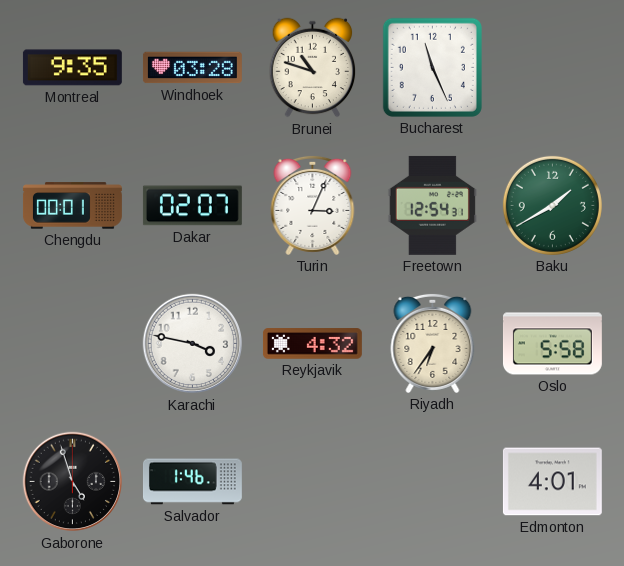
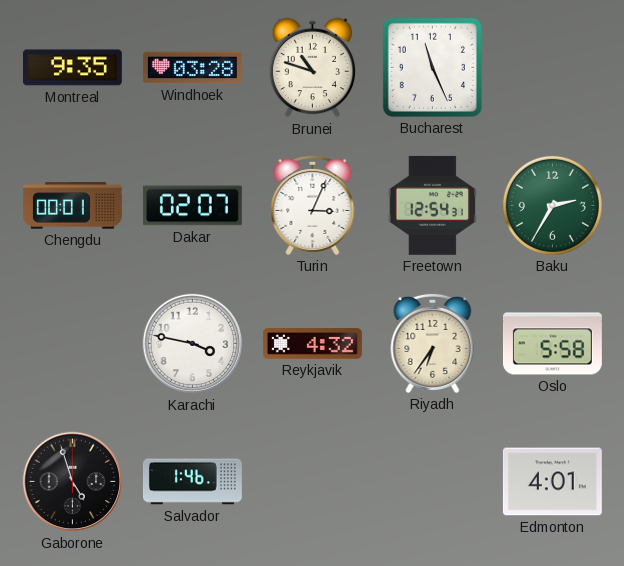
Baku: 1:40 -> 2:35
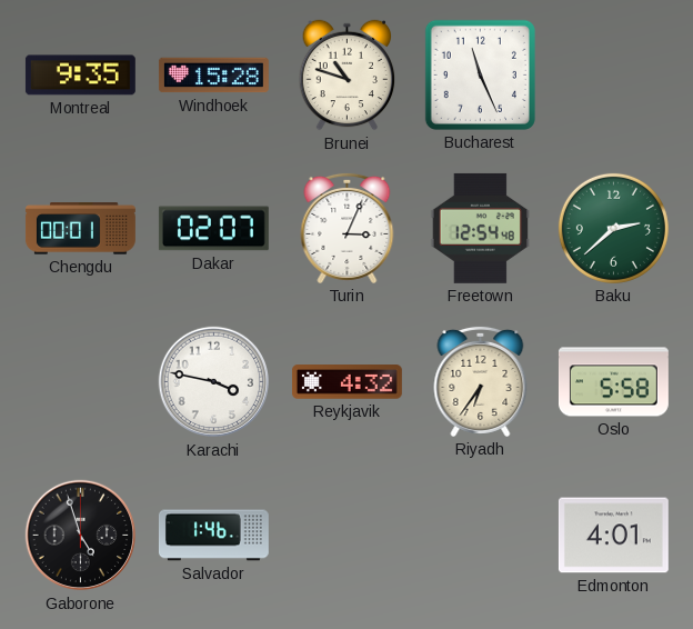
Windhoek: 03:28 -> 15:28
Freetown: 12:54:31 -> 12:54:48
Baku: 2:35 -> 2:38
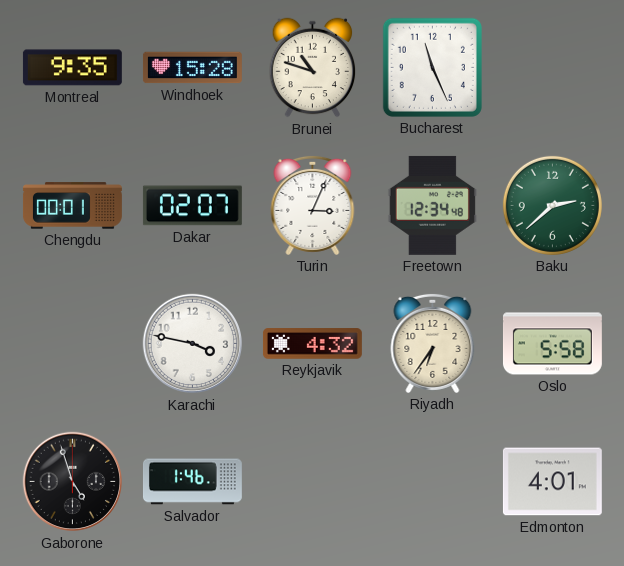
Freetown: 12:54 -> 12:34
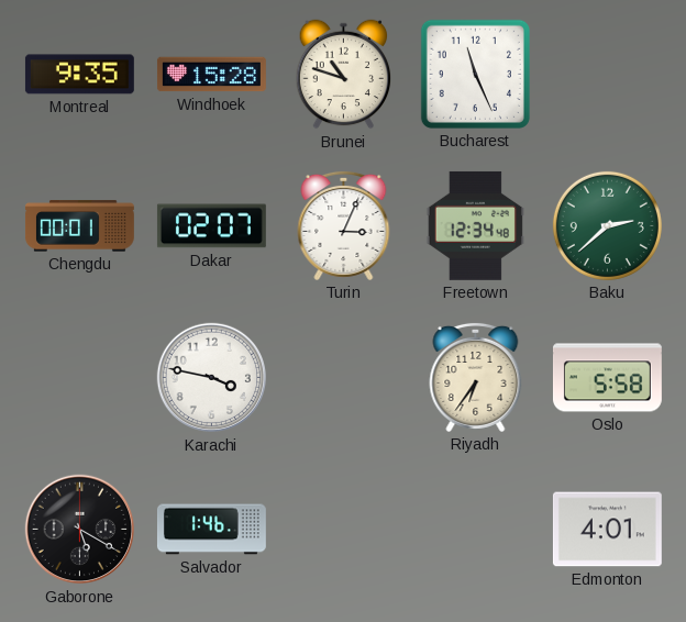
Reykjavik: 4:32 -> none
Gaborone: 4:57 -> 5:20
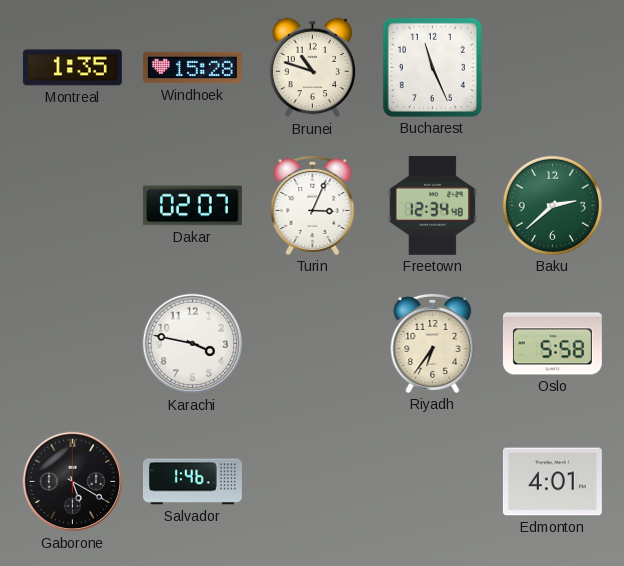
Montreal: 9:35 -> 1:35
Chengdu: 00:01 -> none
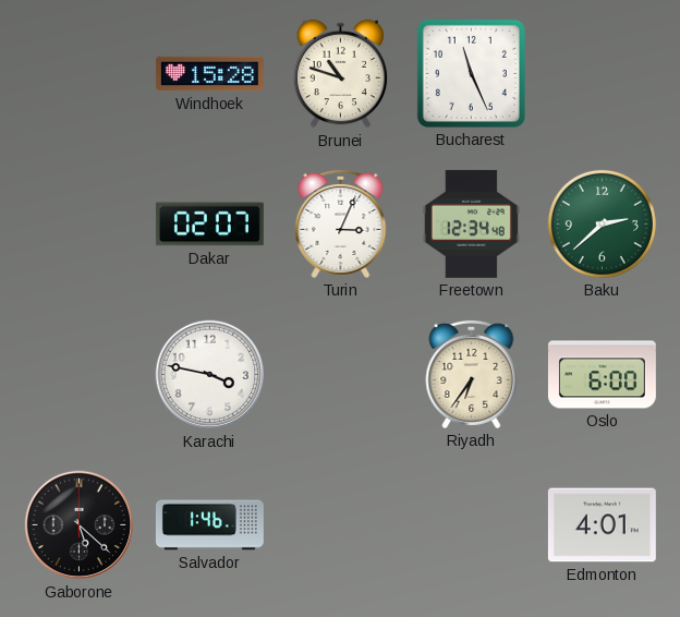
Montreal: 1:35 -> none
Oslo: 5:58 -> 6:00
Gaborone: 5:20 -> 5:22
